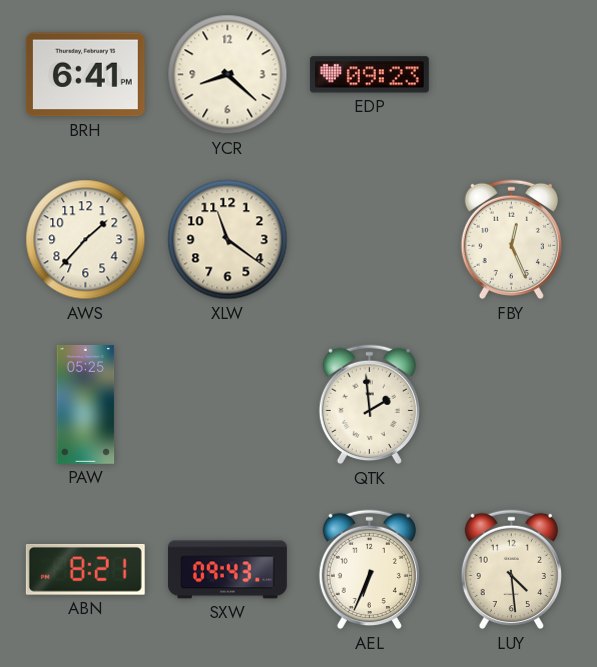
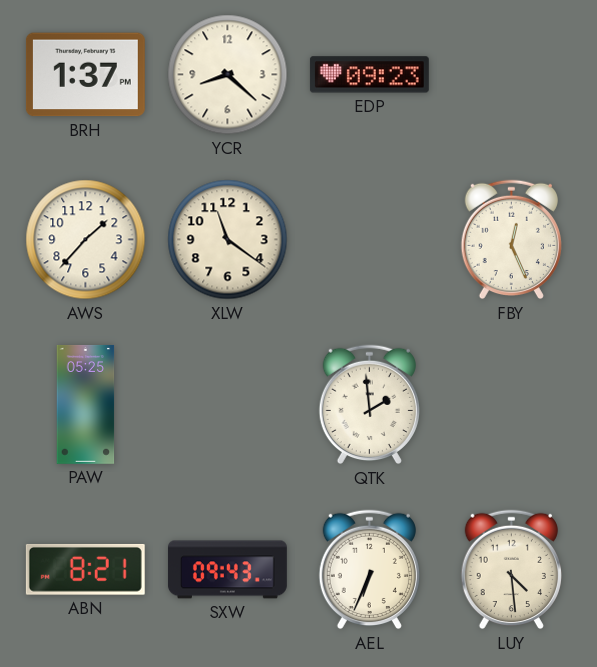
BRH: 6:41 -> 1:37
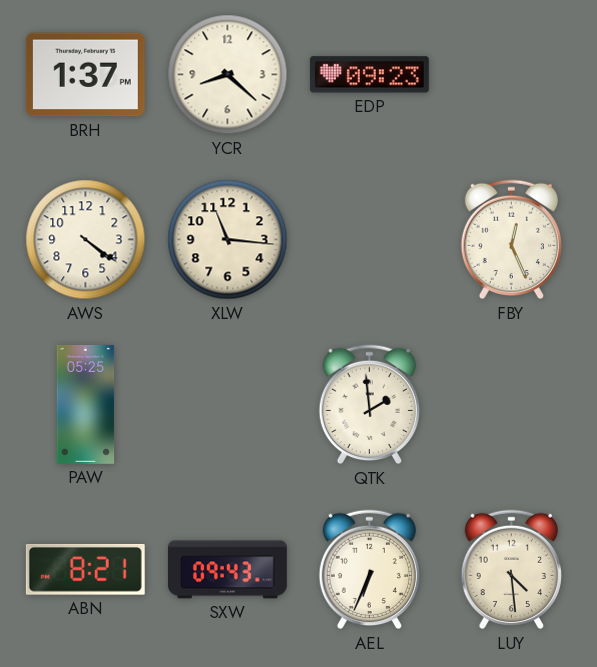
AWS: 1:37 -> 4:21
XLW: 11:21 -> 11:16
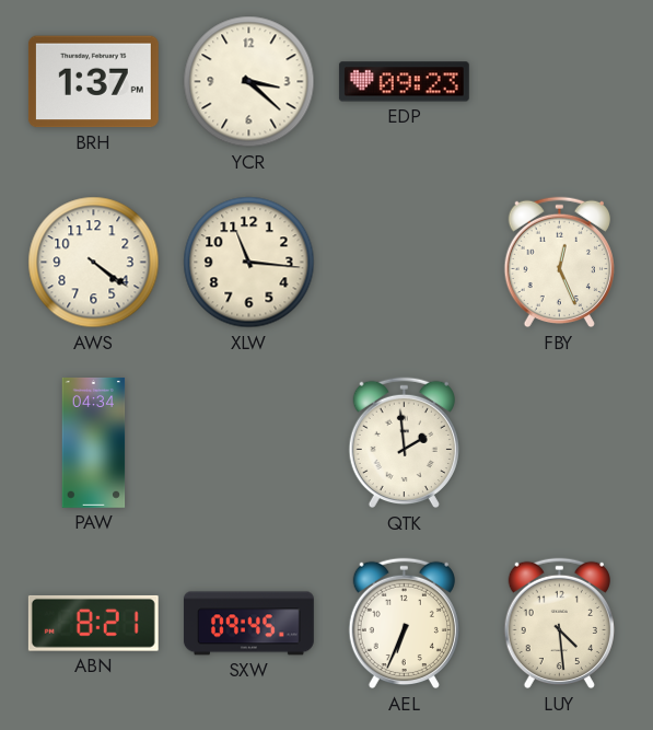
YCR: 8:22 -> 3:22
PAW: 05:25 -> 04:34
SXW: 09:43 -> 09:45
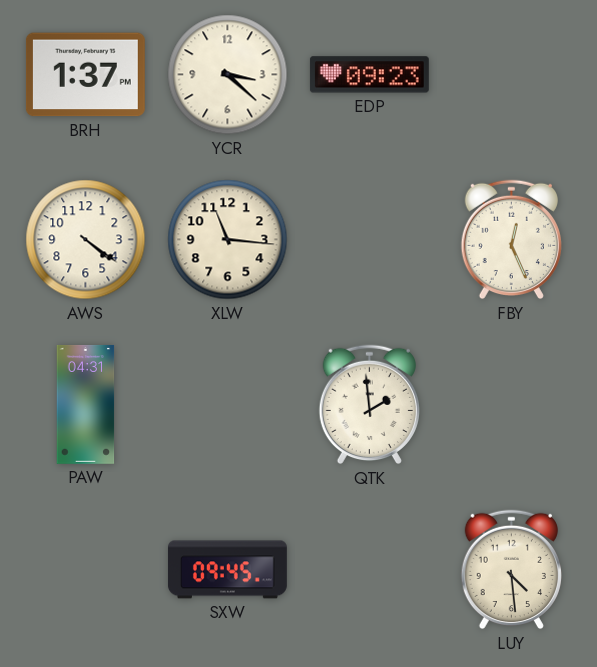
PAW: 04:34 -> 04:31
ABN: 8:21 -> none
AEL: 6:34 -> none
